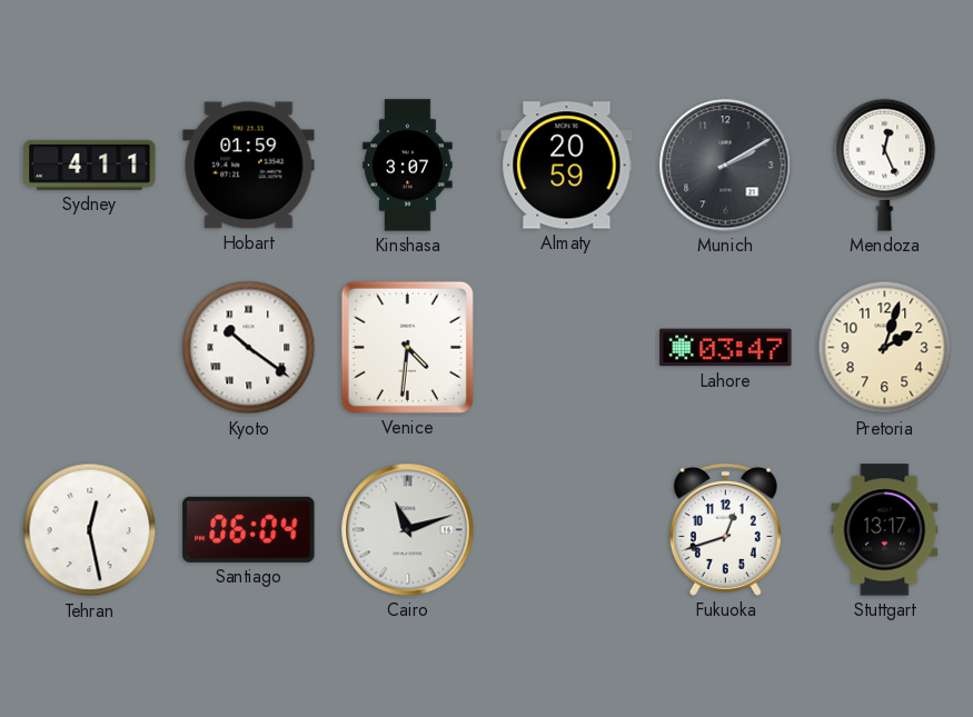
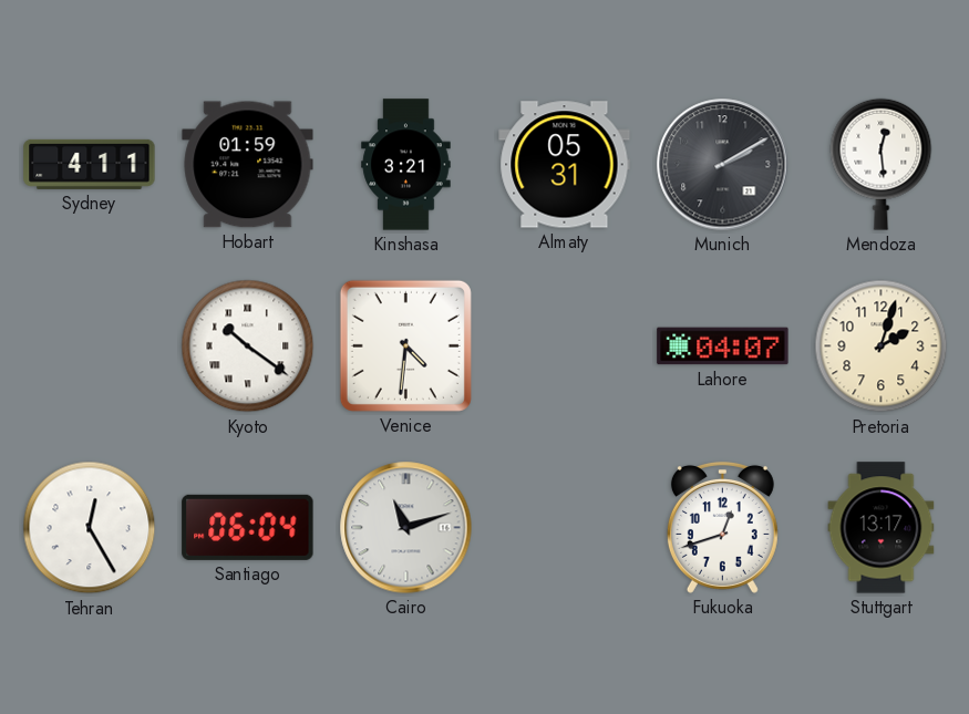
Kinshasa: 3:07 -> 3:21
Almaty: 20:59 -> 05:31
Mendoza: 12:26 -> 12:29
Lahore: 03:47 -> 04:07
Tehran: 12:28 -> 12:25
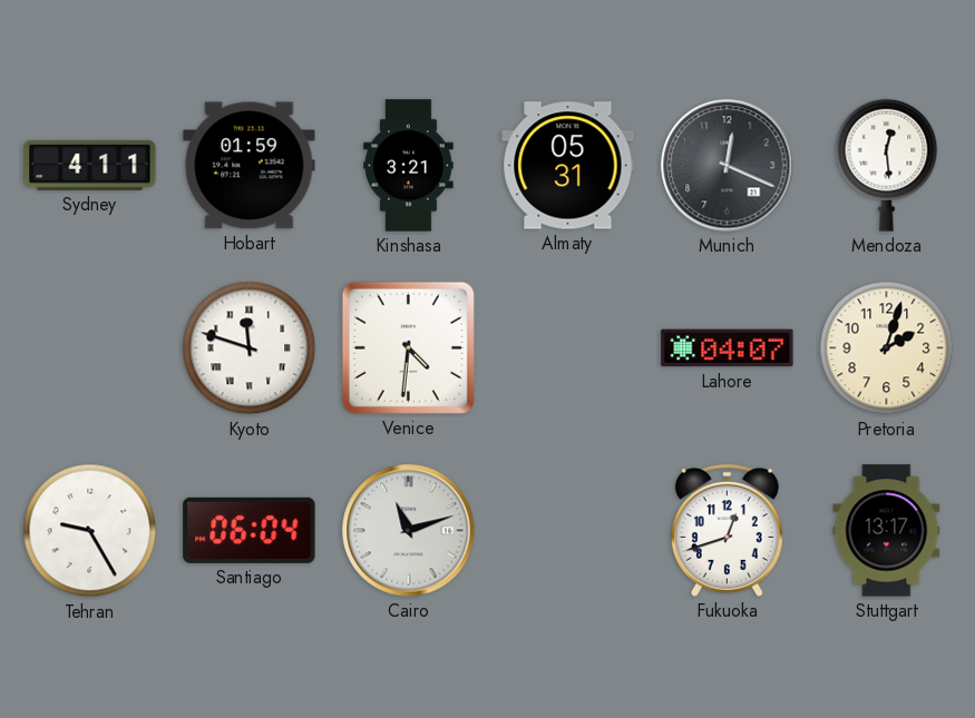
Munich: 2:10 -> 12:19
Kyoto: 10:21 -> 11:48
Tehran: 12:25 -> 9:25
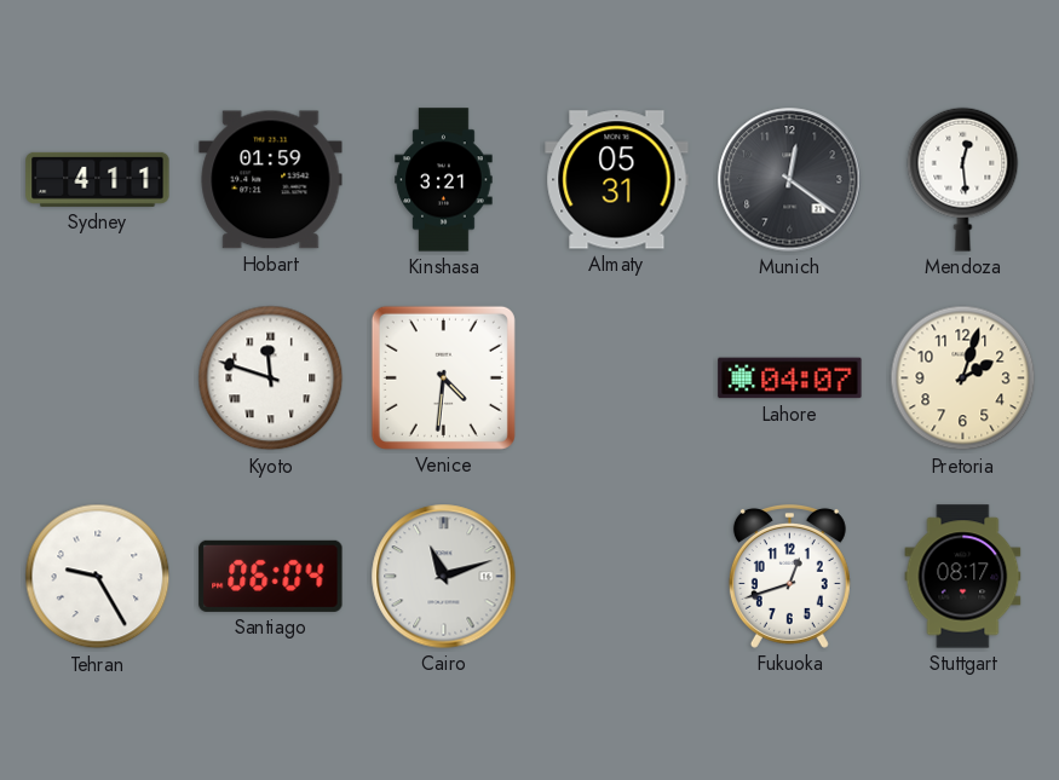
Munich: 12:19 -> 12:21
Stuttgart: 13:17 -> 08:17
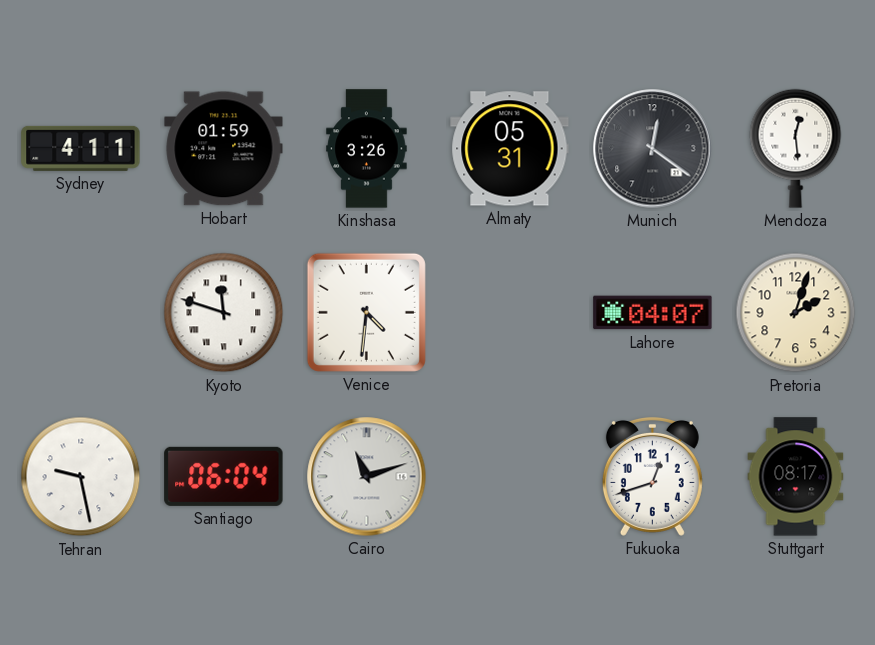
Kinshasa: 3:21 -> 3:26
Tehran: 9:25 -> 9:28
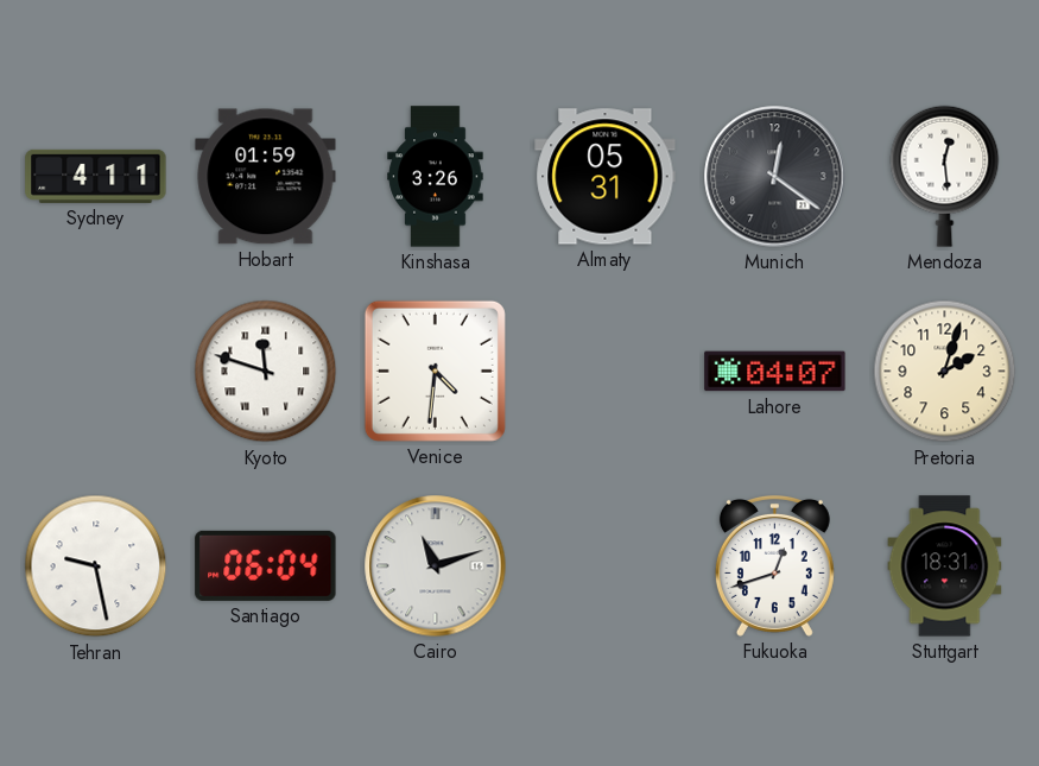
Stuttgart: 08:17 -> 18:31
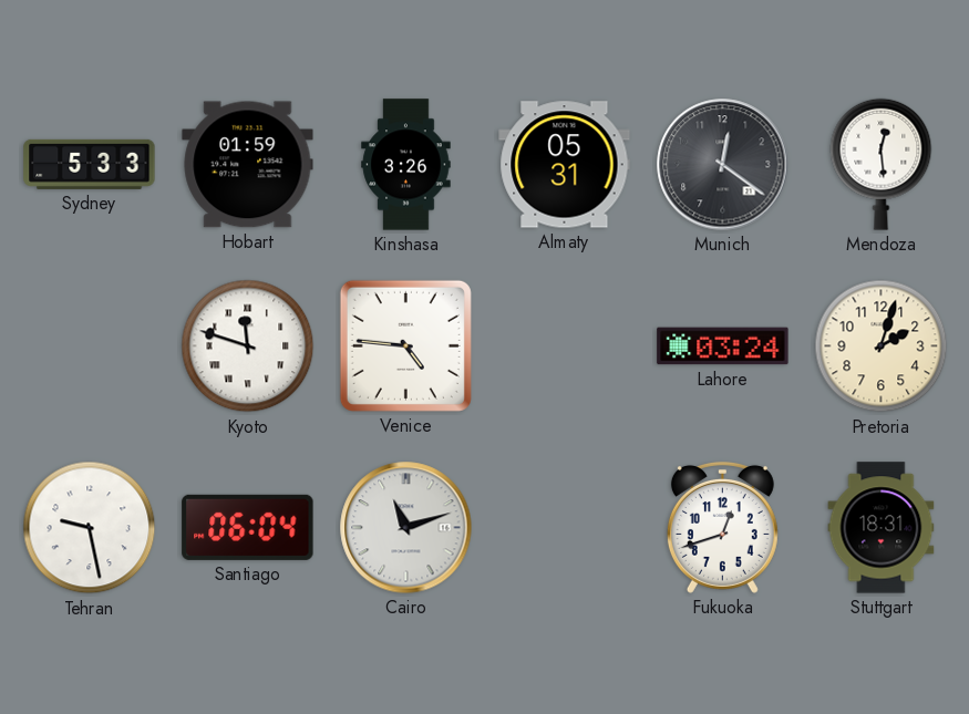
Sydney: 4:11 -> 5:33
Venice: 4:31 -> 4:46
Lahore: 04:07 -> 03:24
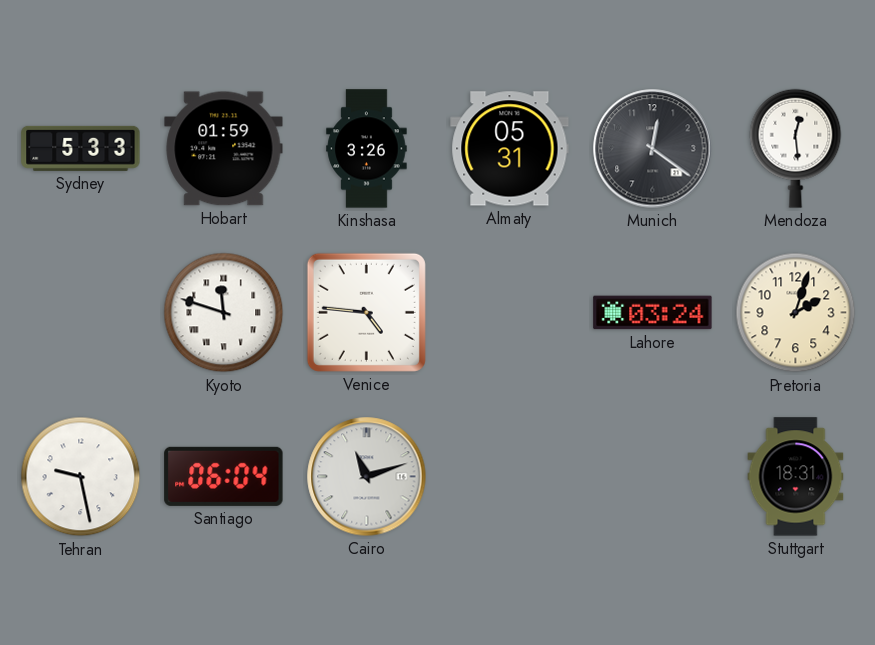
Fukuoka: 12:42 -> none
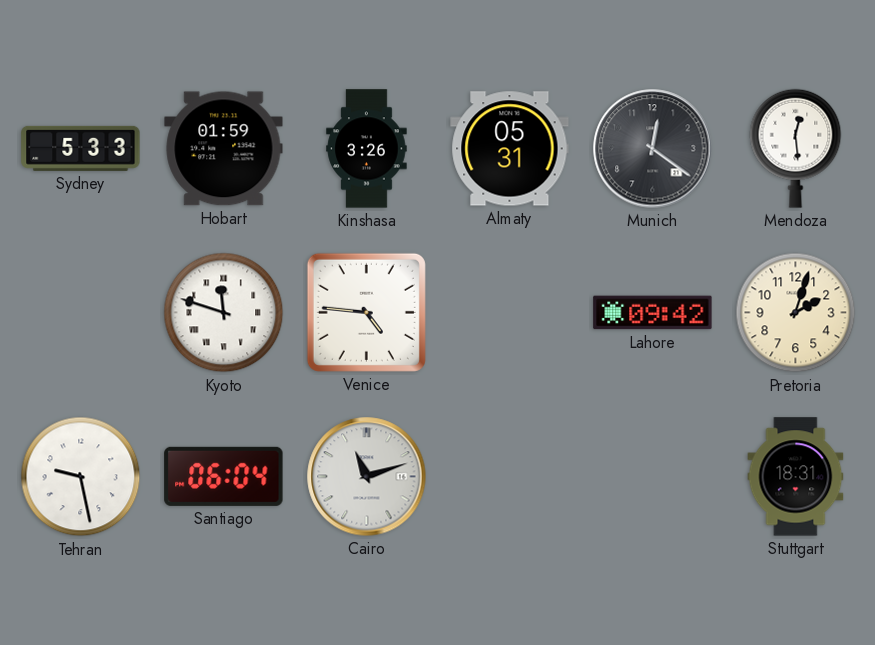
Lahore: 03:24 -> 09:42
